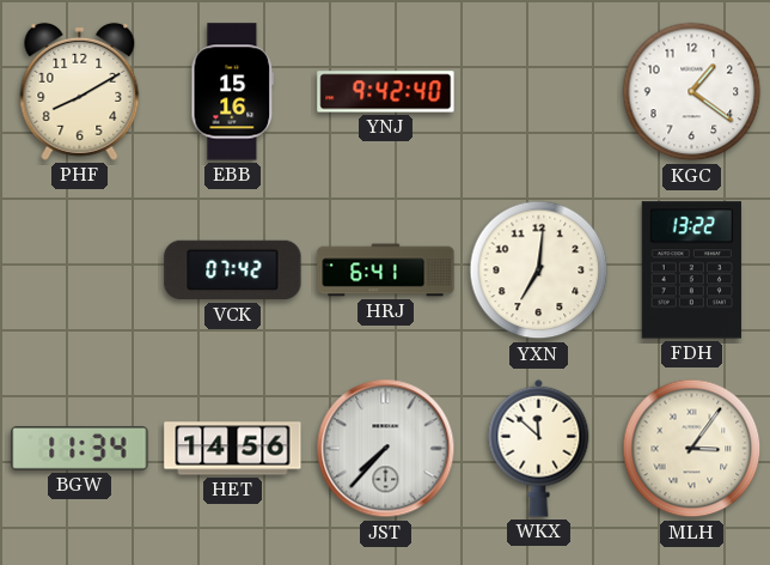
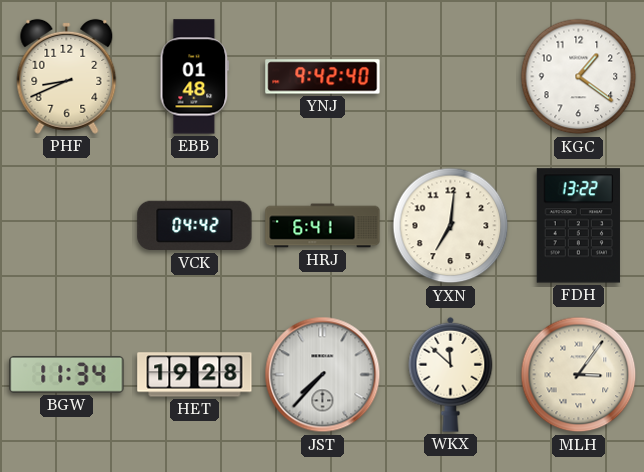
PHF: 8:10 -> 8:41
EBB: 15:16 -> 01:48
VCK: 07:42 -> 04:42
HET: 14:56 -> 19:28
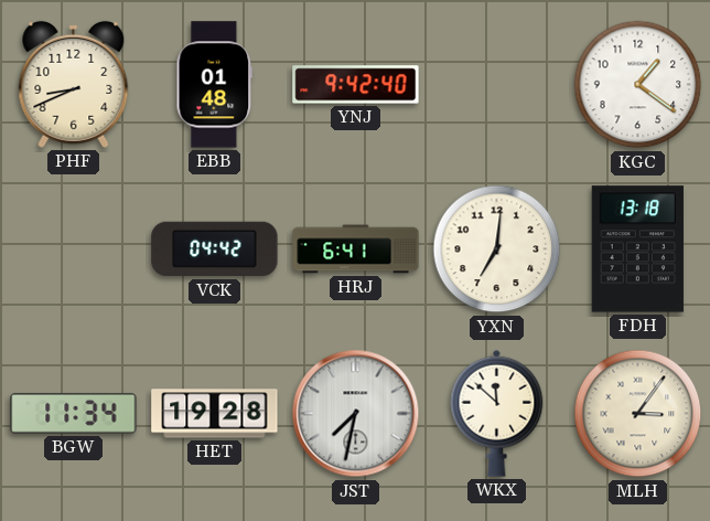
FDH: 13:22 -> 13:18
JST: 7:37 -> 7:32
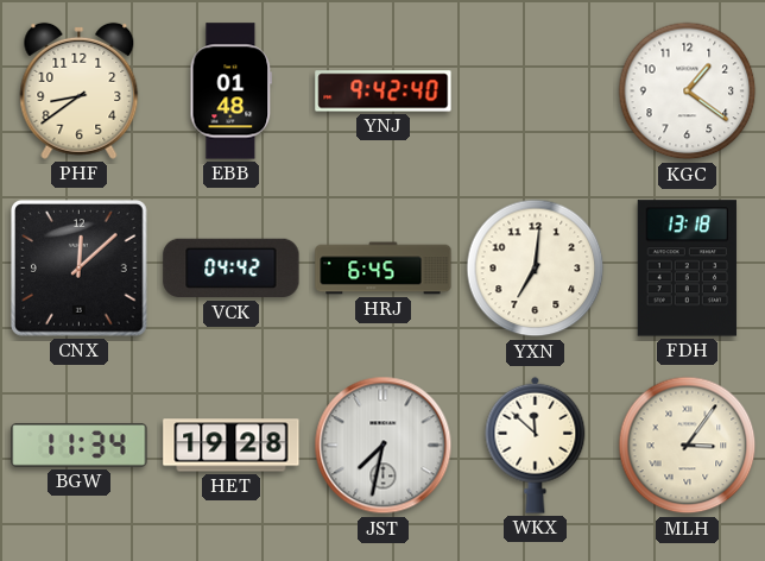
PHF: 8:41 -> 8:39
CNX: none -> 12:08
HRJ: 6:41 -> 6:45
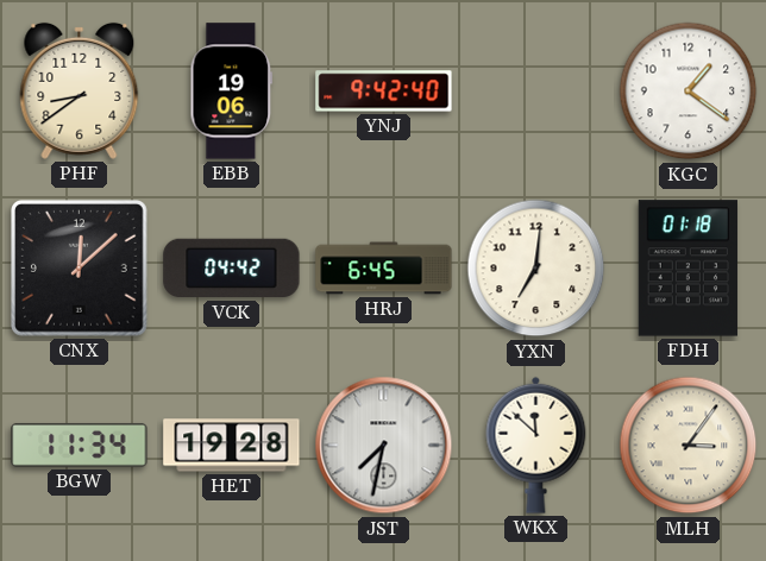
EBB: 01:48 -> 19:06
FDH: 13:18 -> 01:18
